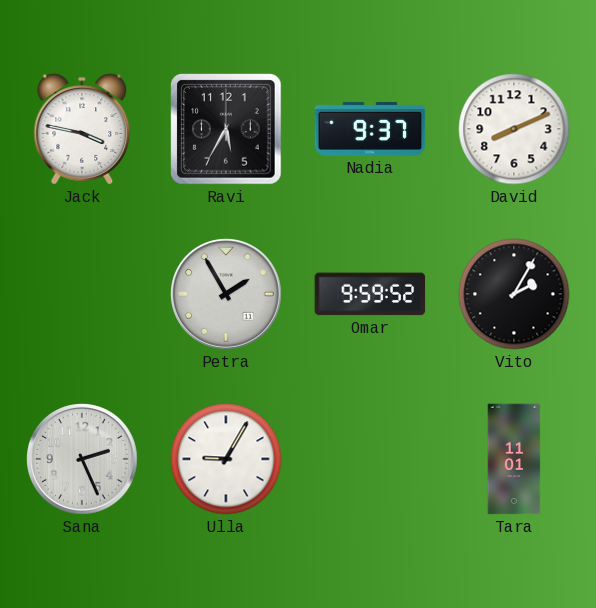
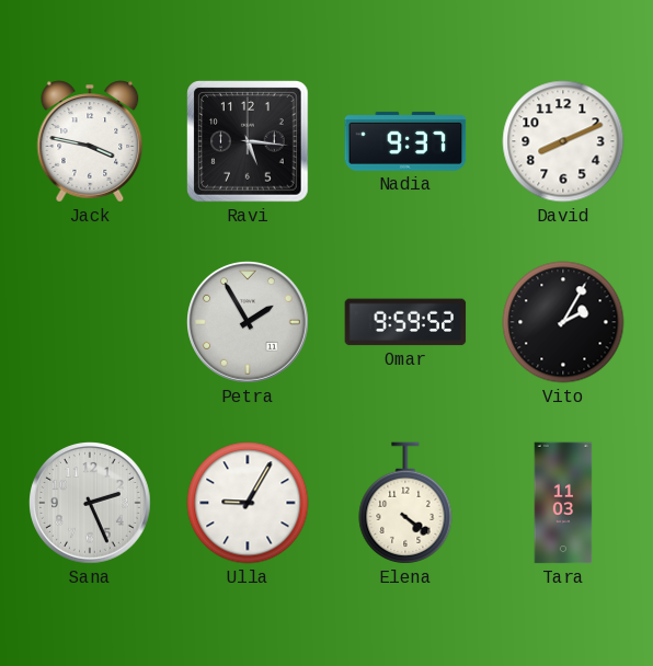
Ravi: 5:35 -> 5:16
Elena: none -> 4:21
Tara: 11:01 -> 11:03
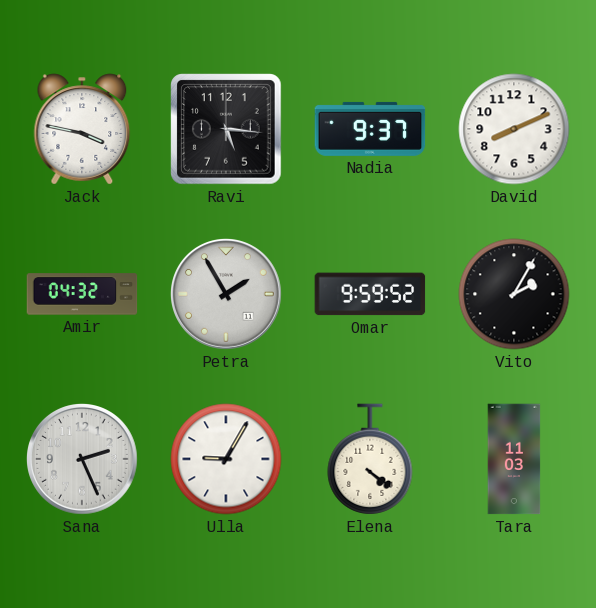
Amir: none -> 04:32
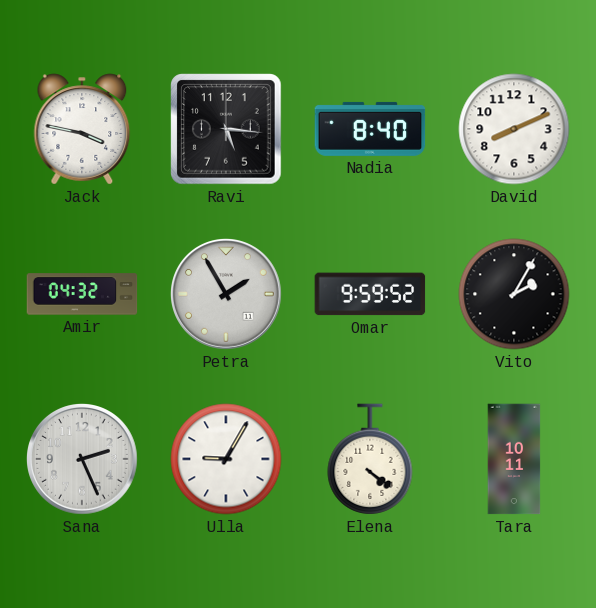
Nadia: 9:37 -> 8:40
Tara: 11:03 -> 10:11
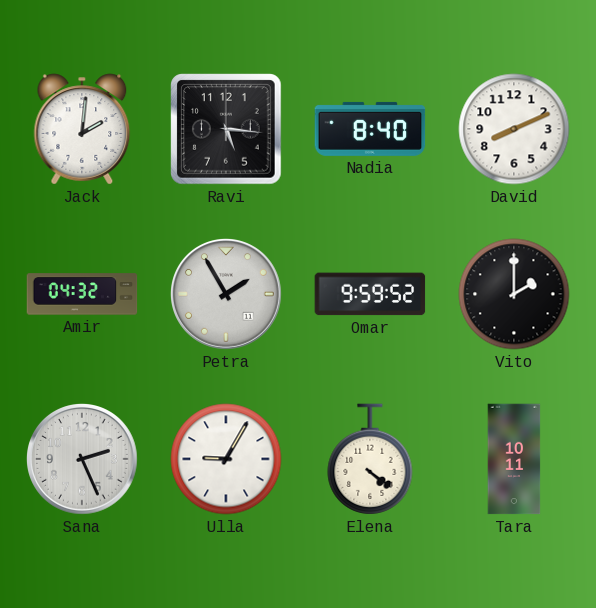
Jack: 3:47 -> 2:01
Vito: 2:05 -> 2:00
